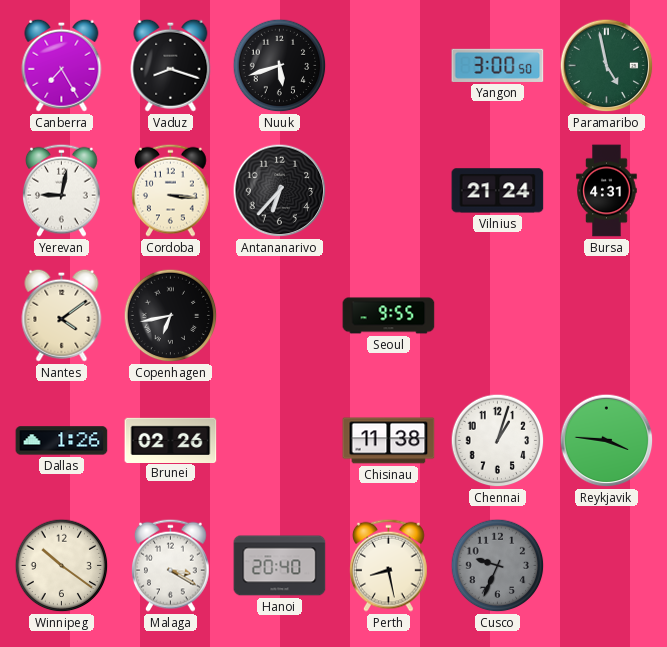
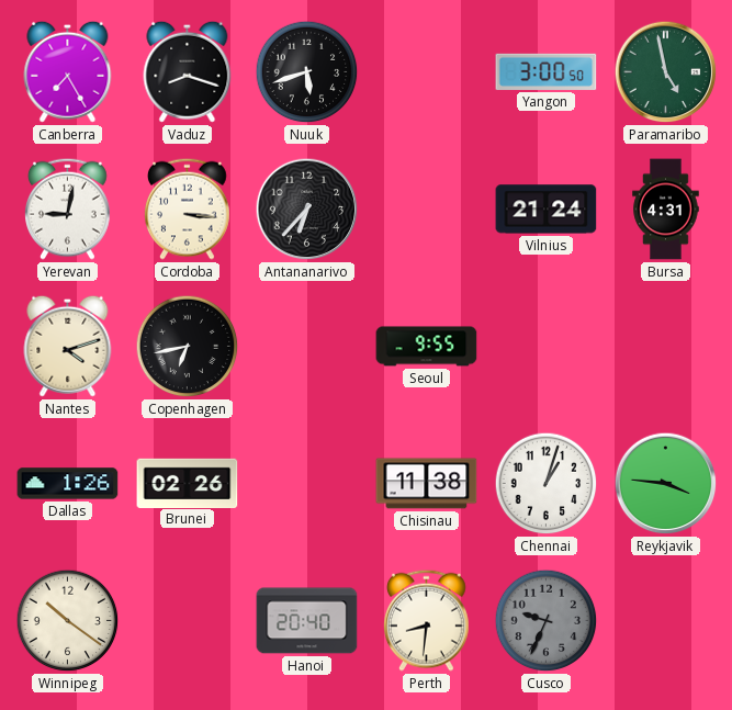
Nantes: 4:09 -> 4:12
Malaga: 3:20 -> none
Perth: 8:28 -> 8:31
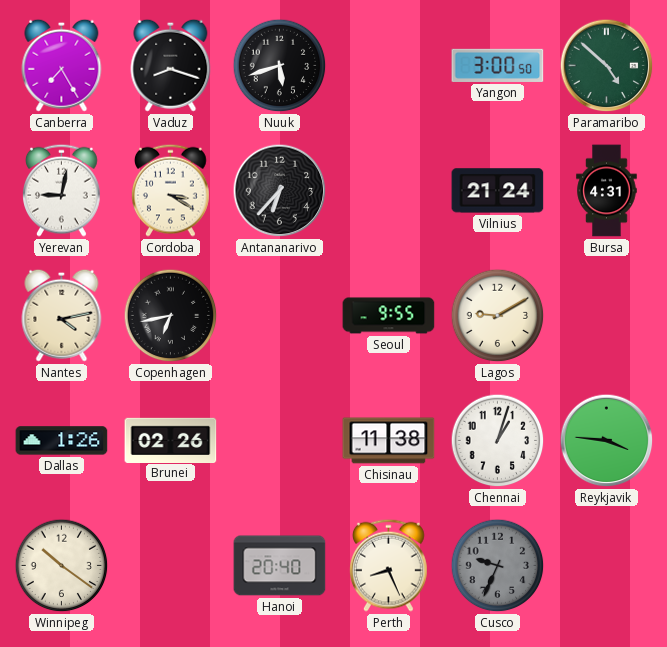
Paramaribo: 4:58 -> 4:52
Cordoba: 3:16 -> 3:20
Nantes: 4:12 -> 4:13
Lagos: none -> 9:10
Perth: 8:31 -> 8:26
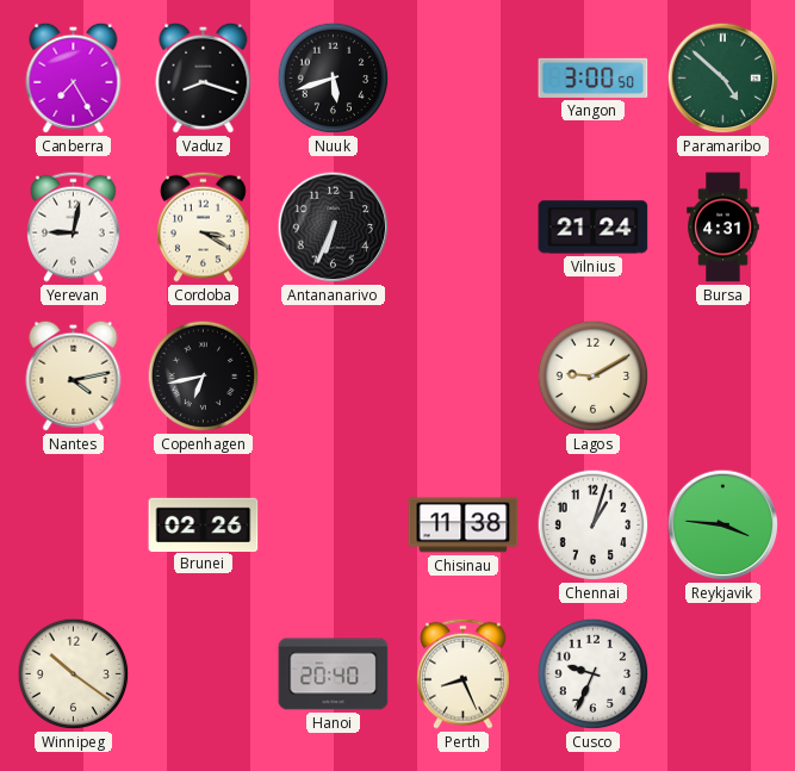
Antananarivo: 6:37 -> 6:34
Seoul: 9:55 -> none
Dallas: 1:26 -> none
Cusco dial: grey -> white
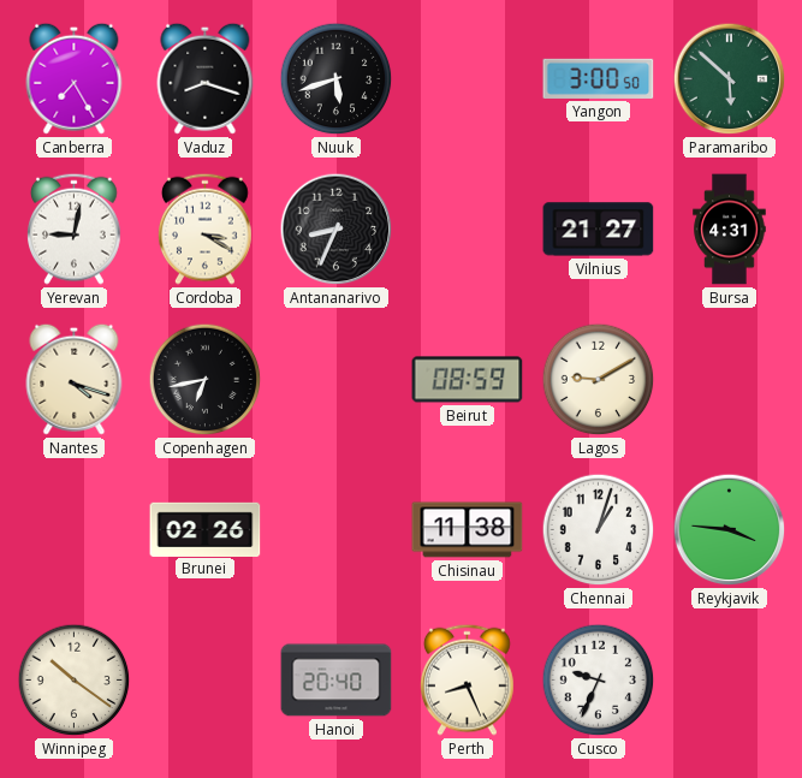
Paramaribo: 4:52 -> 5:52
Antananarivo: 6:34 -> 8:34
Vilnius: 21:24 -> 21:27
Nantes: 4:13 -> 4:18
Beirut: none -> 08:59
